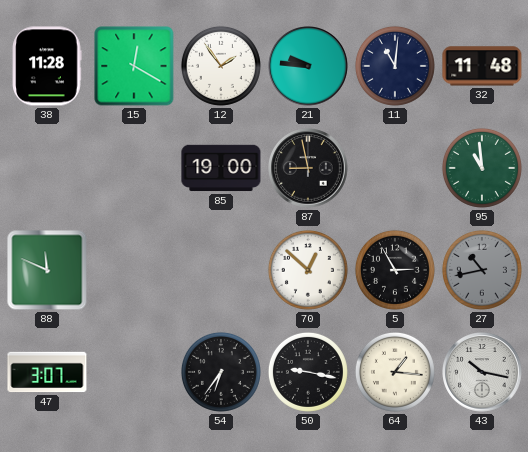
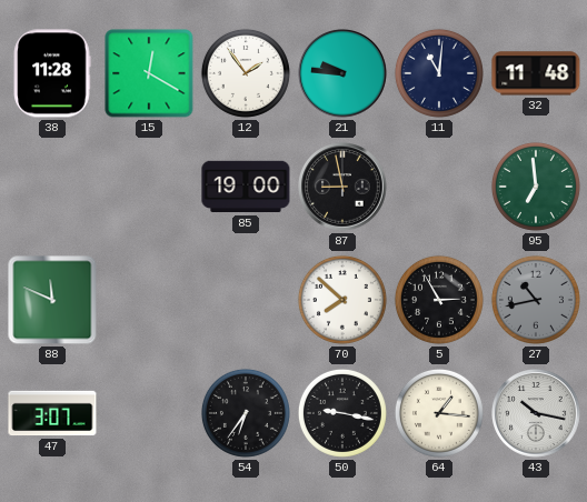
95: 10:59 -> 6:59
70: 12:52 -> 7:52
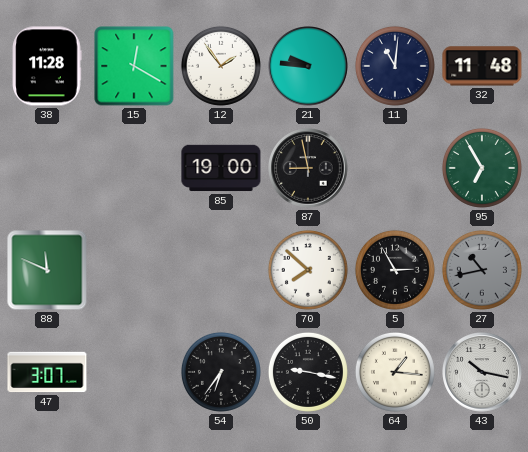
95: 6:59 -> 6:55
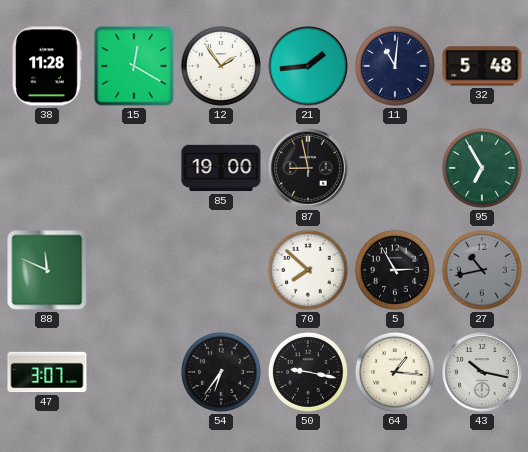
21: 9:46 -> 1:44
32: 11:48 -> 5:48
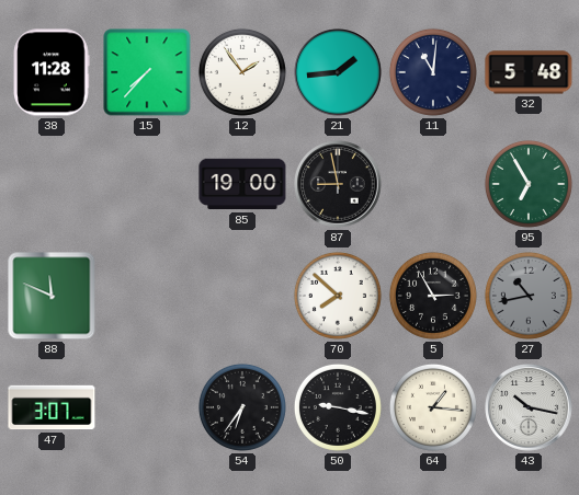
15: 12:20 -> 7:37
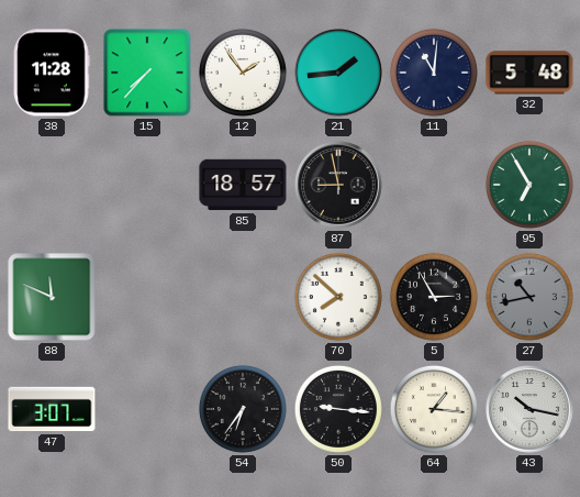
85: 19:00 -> 18:57
50: 9:17 -> 9:16
